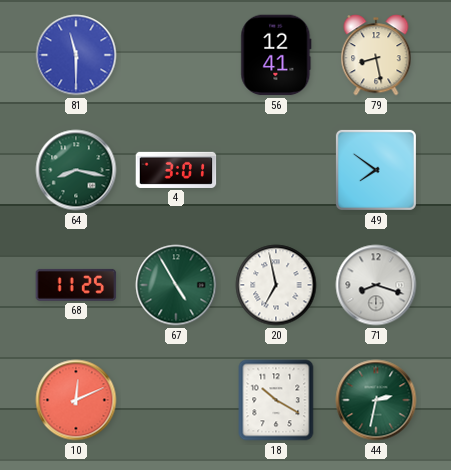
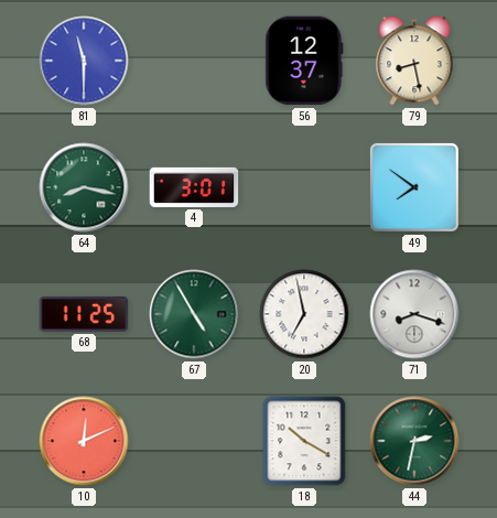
56: 12:41 -> 12:37
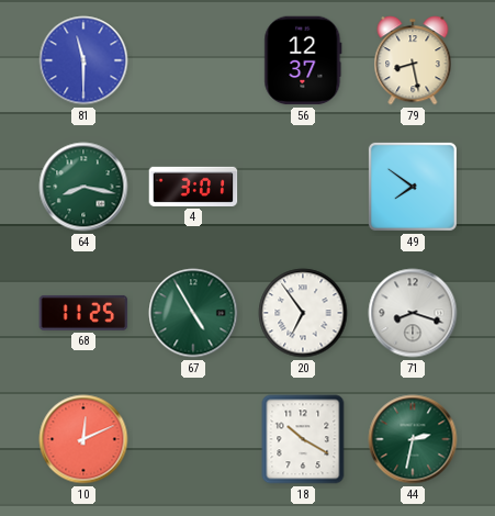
20: 6:58 -> 6:54
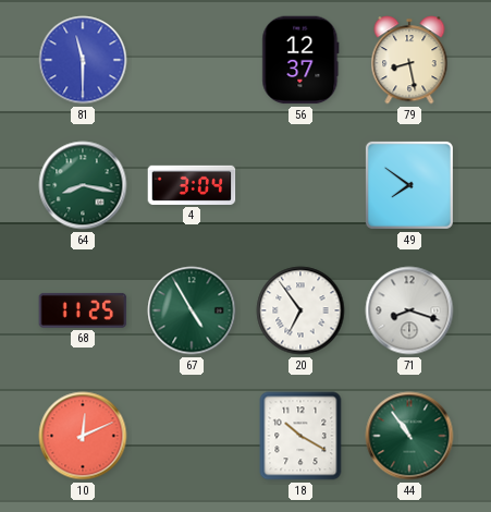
4: 3:01 -> 3:04
44: 2:32 -> 10:54
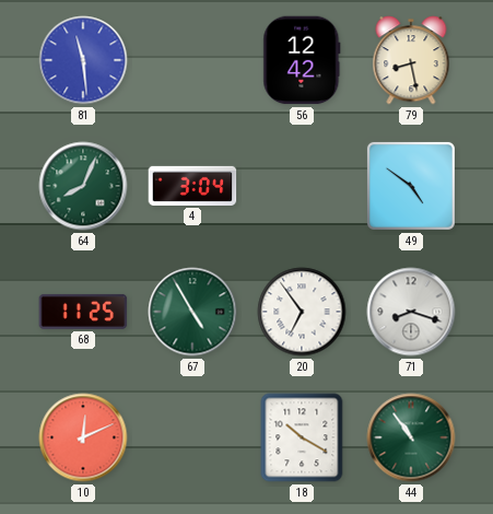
81: 11:30 -> 11:29
56: 12:37 -> 12:42
64: 8:17 -> 8:04
49: 7:51 -> 4:51
